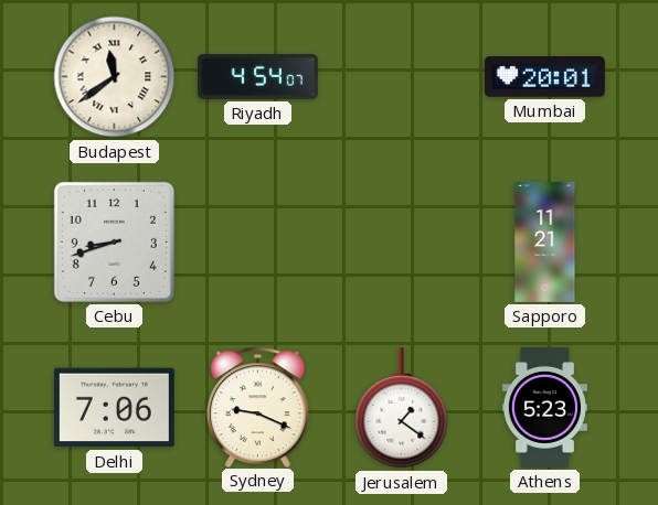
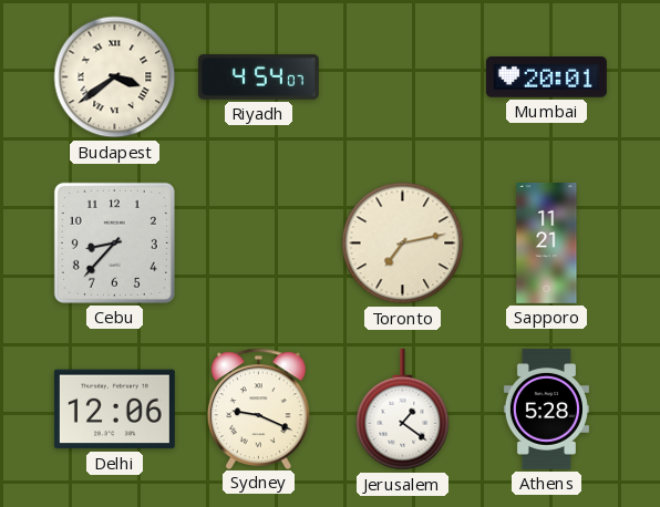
Budapest: 11:39 -> 3:39
Cebu: 8:42 -> 8:37
Toronto: none -> 7:13
Delhi: 7:06 -> 12:06
Athens: 5:23 -> 5:28
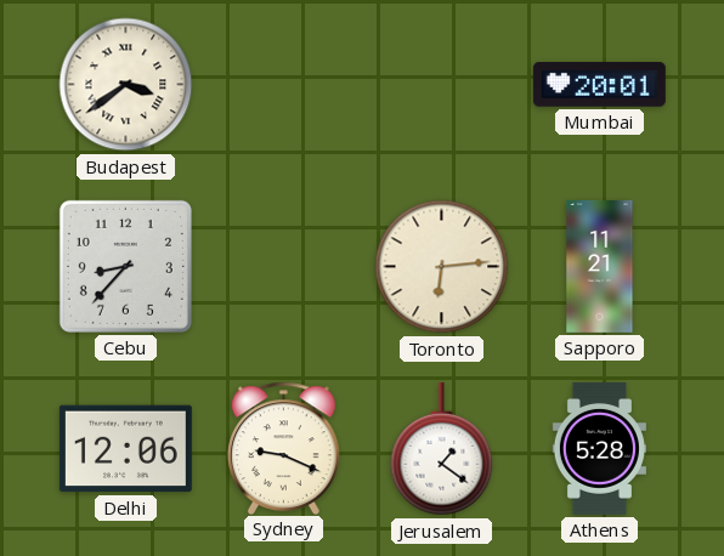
Riyadh: 4:54 -> none
Toronto: 7:13 -> 6:14
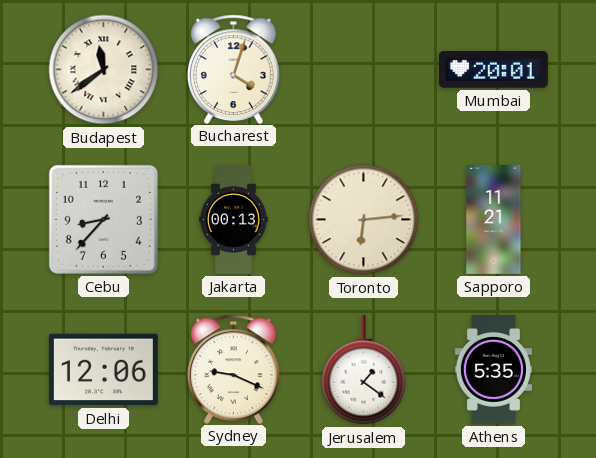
Budapest: 3:39 -> 11:39
Bucharest: none -> 4:03
Jakarta: none -> 00:13
Athens: 5:28 -> 5:35
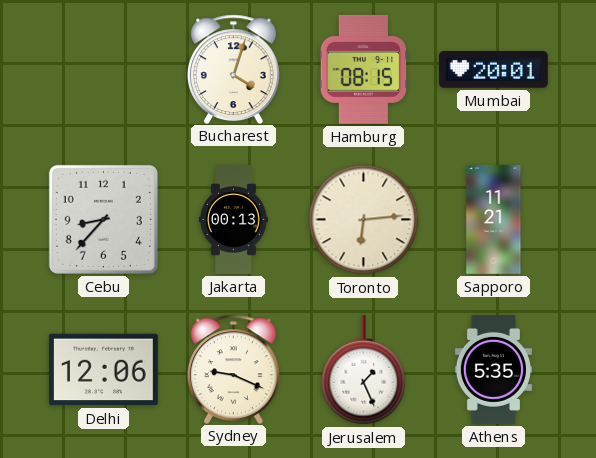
Budapest: 11:39 -> none
Hamburg: none -> 08:15
Jerusalem: 1:21 -> 1:26
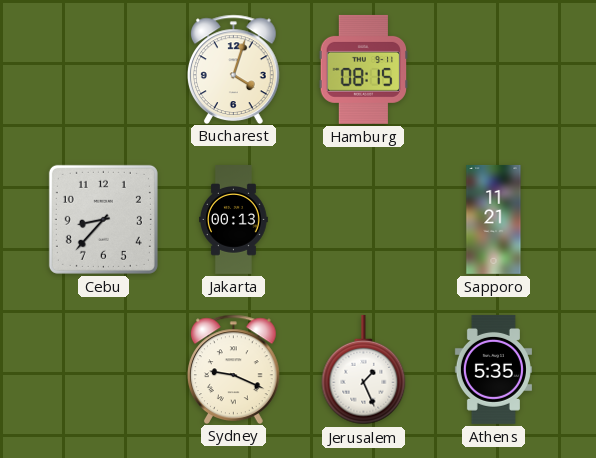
Mumbai: 20:01 -> none
Toronto: 6:14 -> none
Delhi: 12:06 -> none
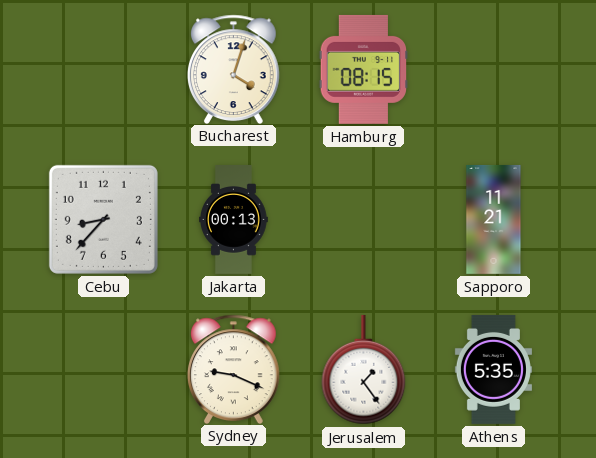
Jerusalem: 1:26 -> 1:24
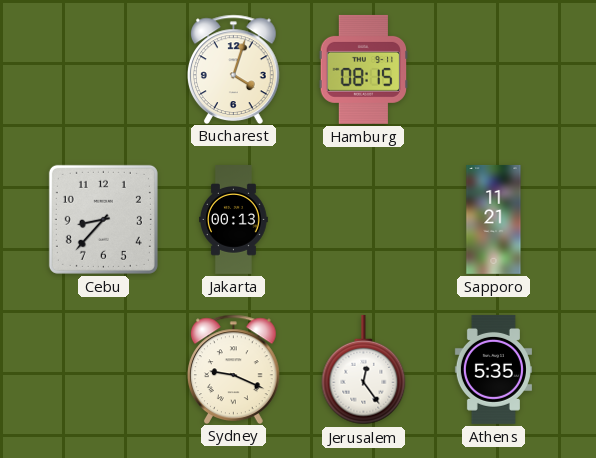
Jerusalem: 1:24 -> 12:24
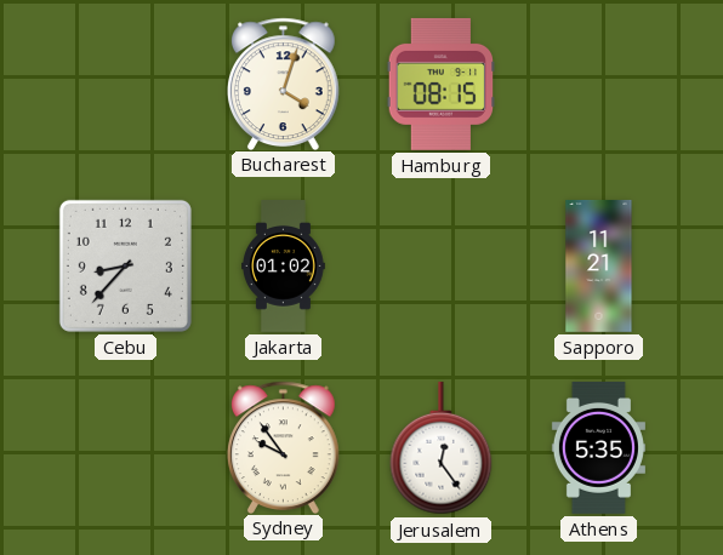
Jakarta: 00:13 -> 01:02
Sydney: 9:19 -> 9:54
